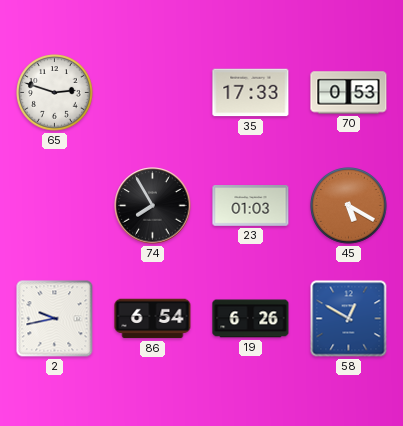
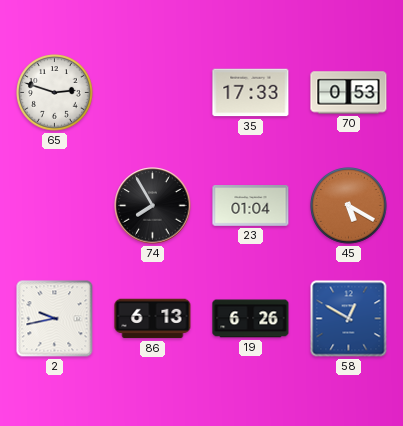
23: 01:03 -> 01:04
86: 6:54 -> 6:13
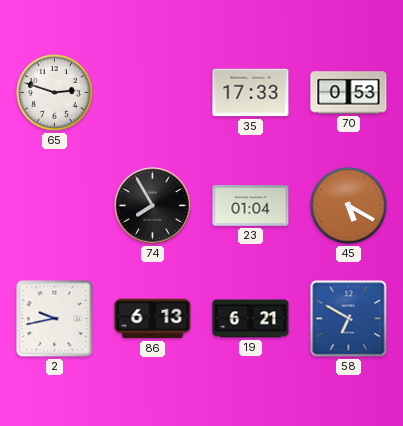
19: 6:26 -> 6:21
58: 12:50 -> 6:50
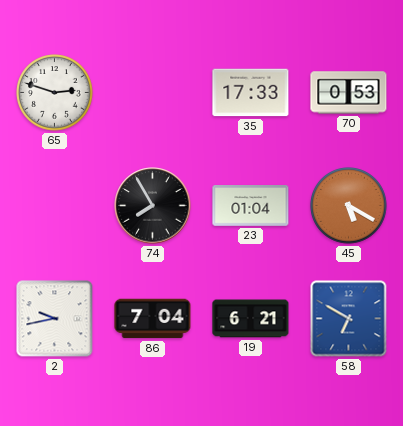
86: 6:13 -> 7:04
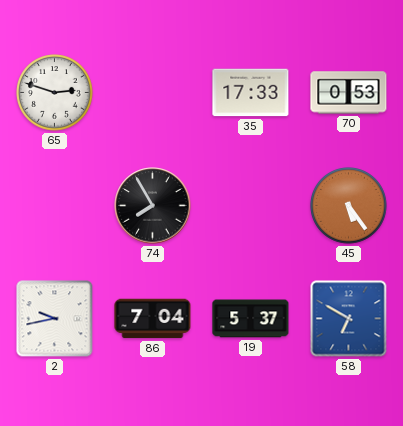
23: 01:04 -> none
45: 5:20 -> 5:24
19: 6:21 -> 5:37
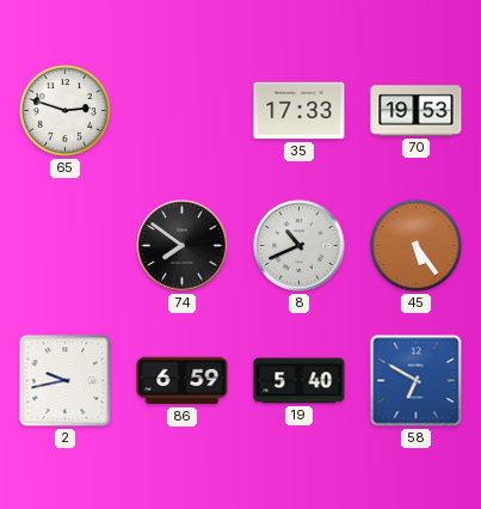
70: 0:53 -> 19:53
74: 7:55 -> 7:51
8: none -> 10:41
86: 7:04 -> 6:59
19: 5:37 -> 5:40
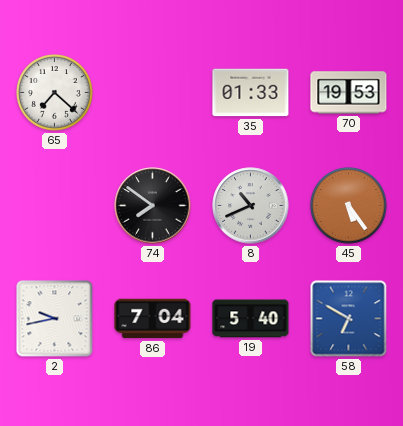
65: 2:48 -> 7:22
35: 17:33 -> 01:33
86: 6:59 -> 7:04
